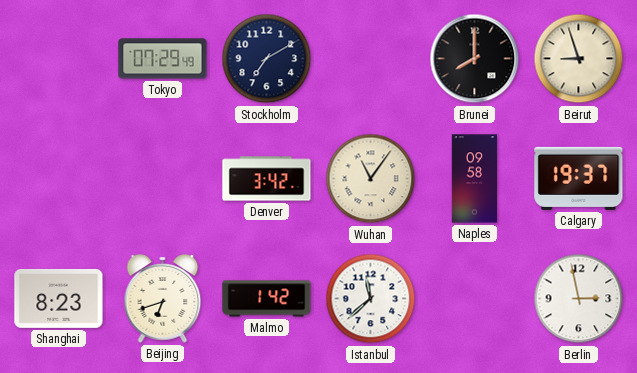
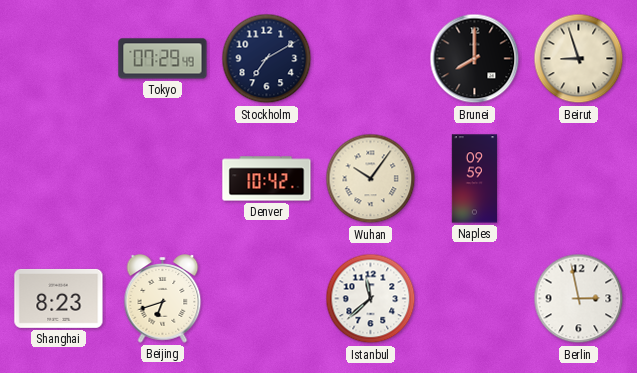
Denver: 3:42 -> 10:42
Wuhan: 11:06 -> 10:06
Naples: 09:58 -> 09:59
Calgary: 19:37 -> none
Malmo: 1:42 -> none
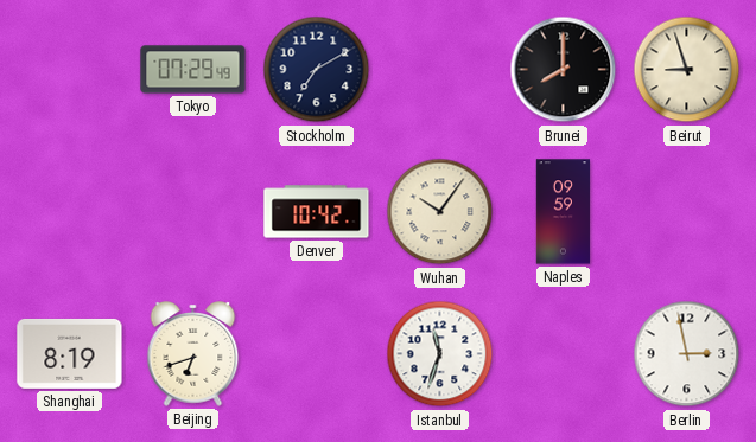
Shanghai: 8:23 -> 8:19
Istanbul: 11:38 -> 11:33
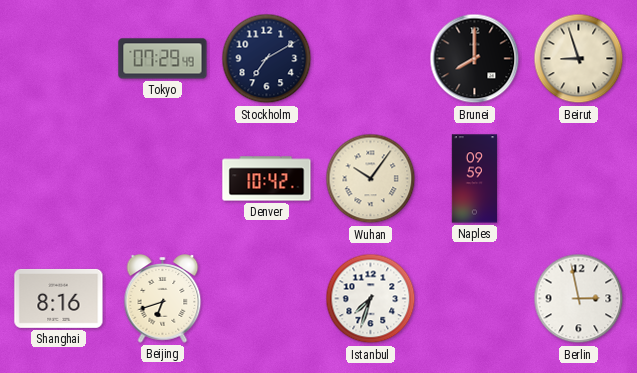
Shanghai: 8:19 -> 8:16
Istanbul: 11:33 -> 7:33
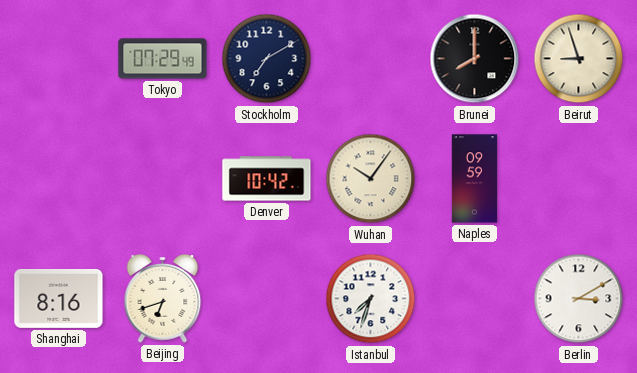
Berlin: 2:58 -> 3:10
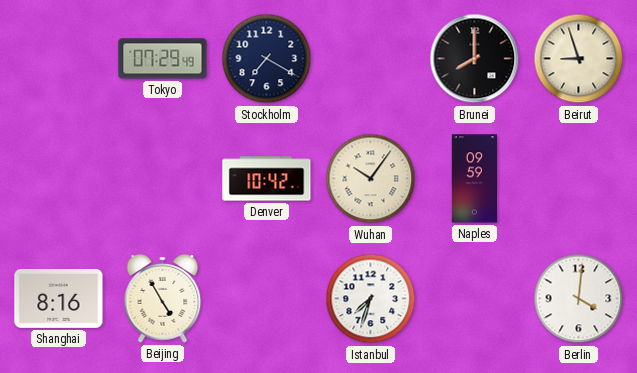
Stockholm: 7:10 -> 7:20
Beijing: 6:42 -> 4:55
Berlin: 3:10 -> 4:01
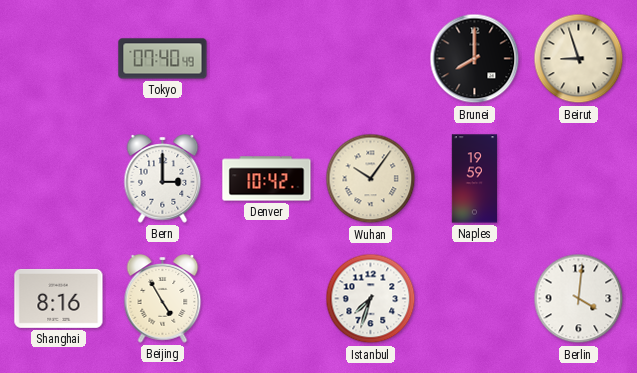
Tokyo: 07:29 -> 07:40
Stockholm: 7:20 -> none
Bern: none -> 3:00
Naples: 09:59 -> 19:59
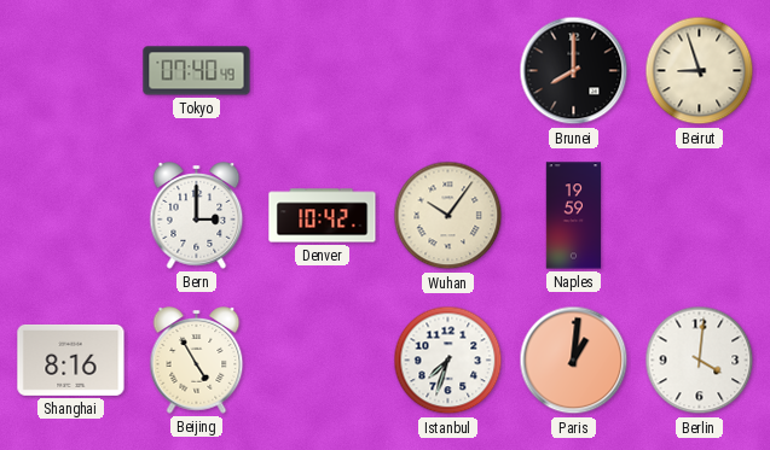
Paris: none -> 1:01
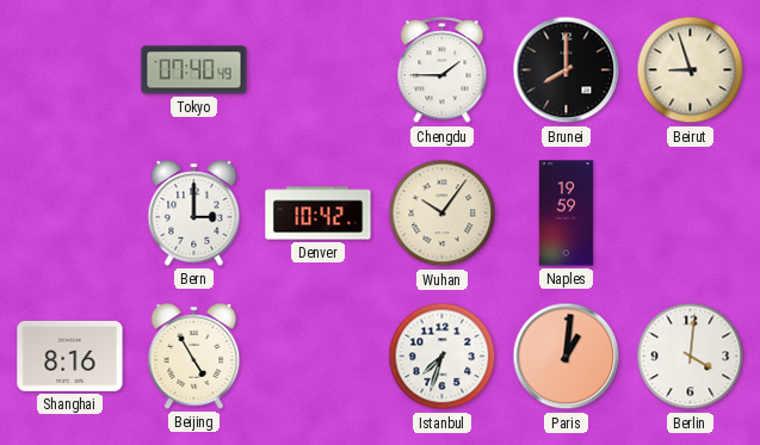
Chengdu: none -> 1:45
